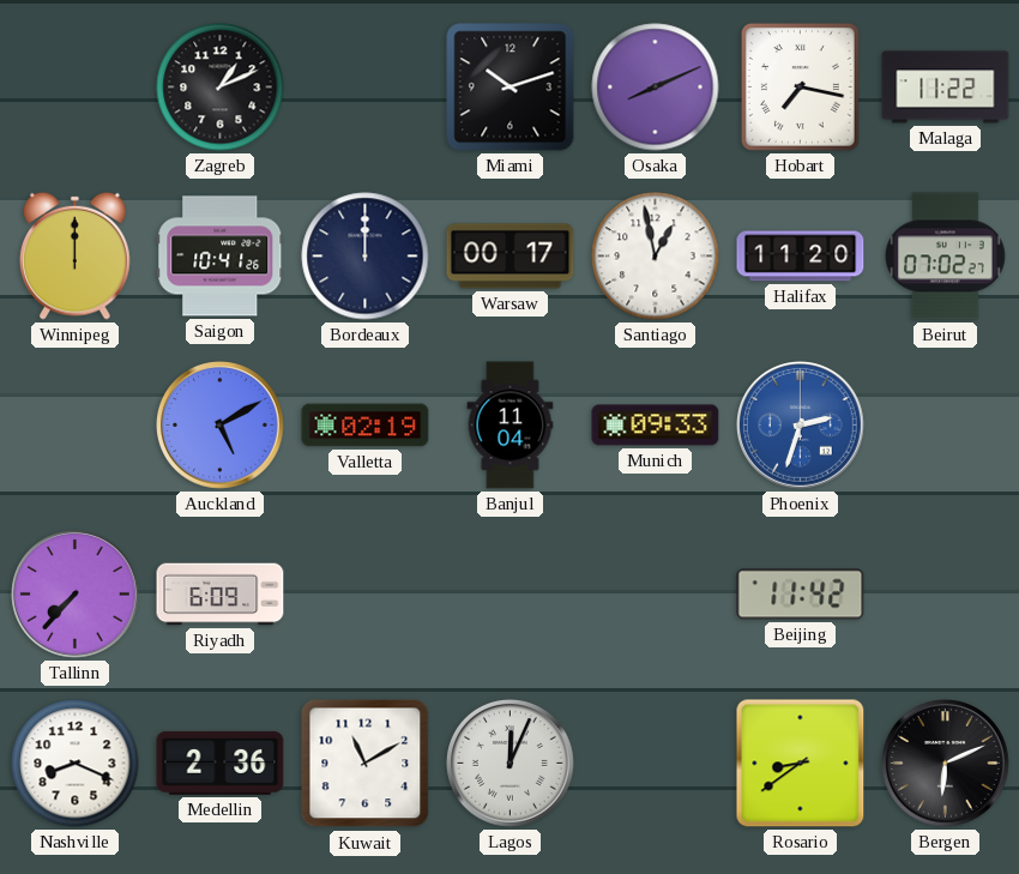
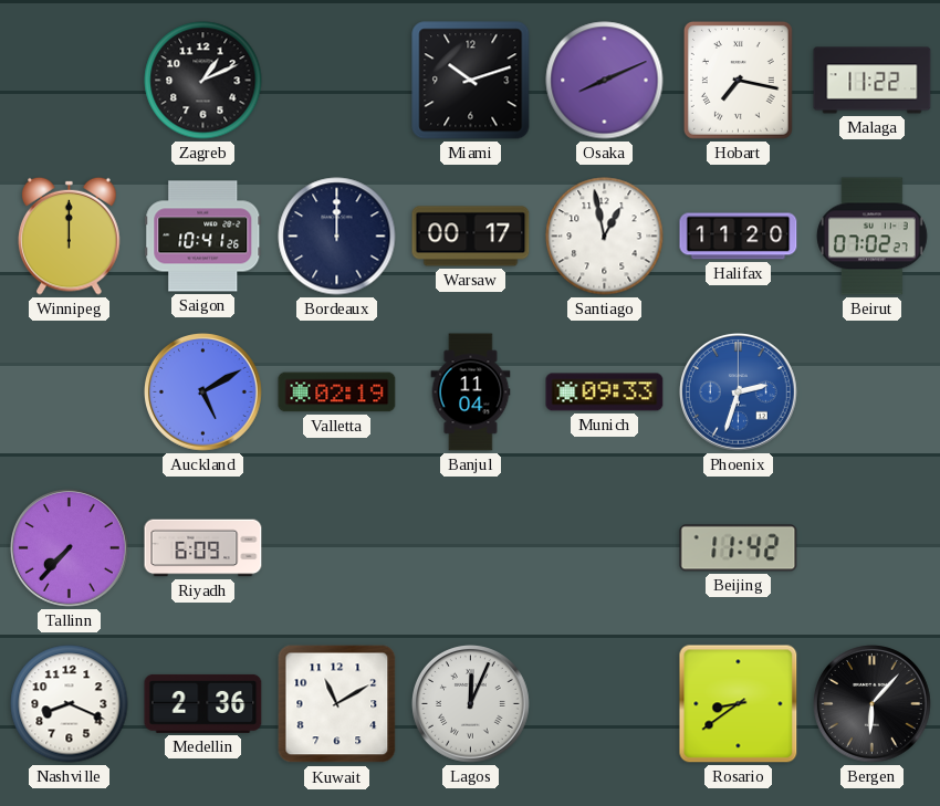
Bergen: 6:11 -> 6:07
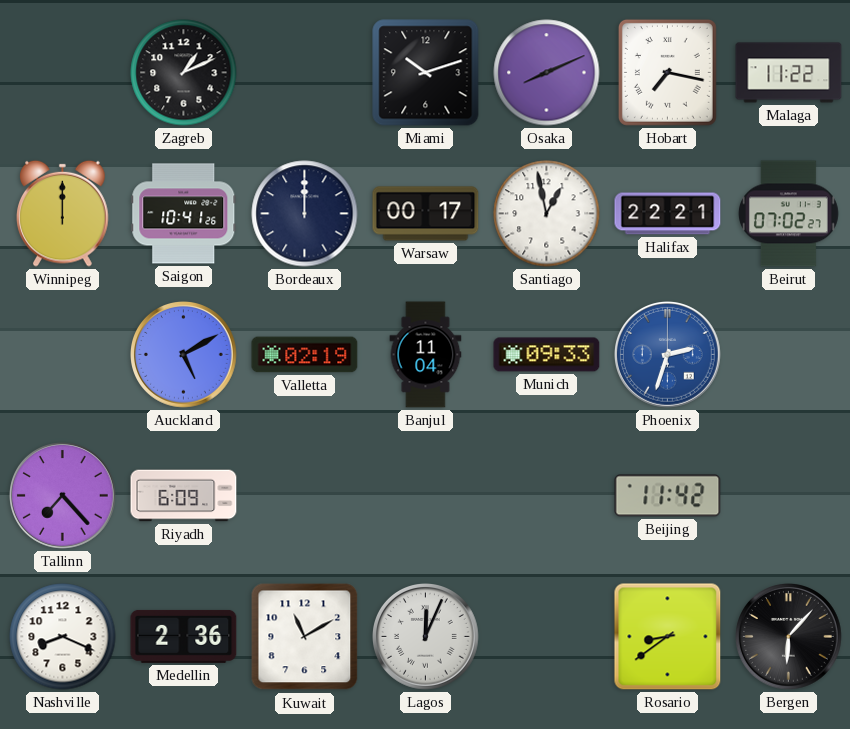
Halifax: 11:20 -> 22:21
Tallinn: 7:37 -> 7:23
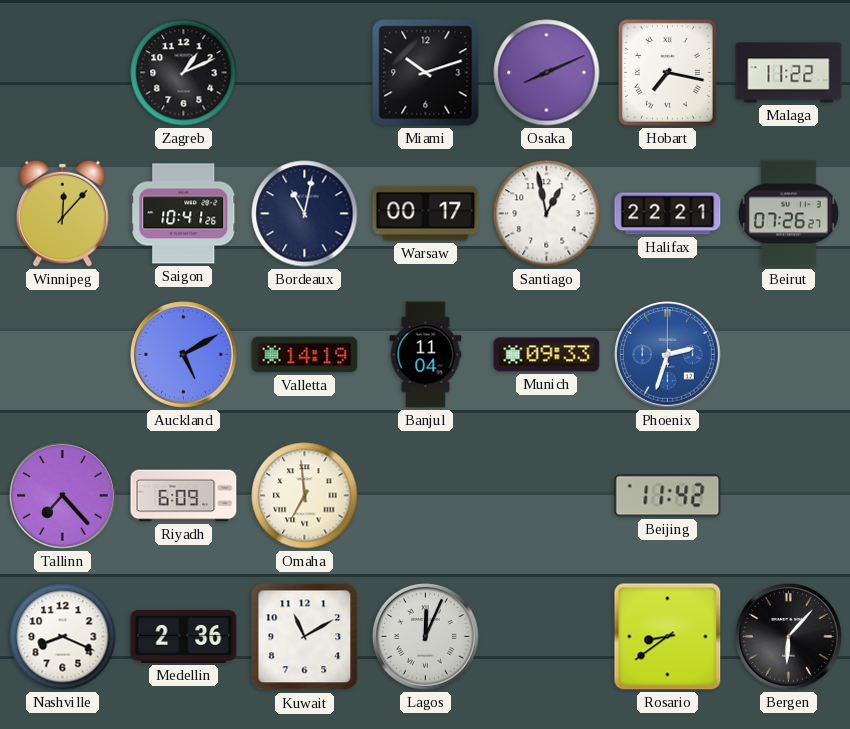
Winnipeg: 12:00 -> 12:07
Bordeaux: 12:00 -> 11:02
Beirut: 07:02 -> 07:26
Valletta: 02:19 -> 14:19
Omaha: none -> 6:59
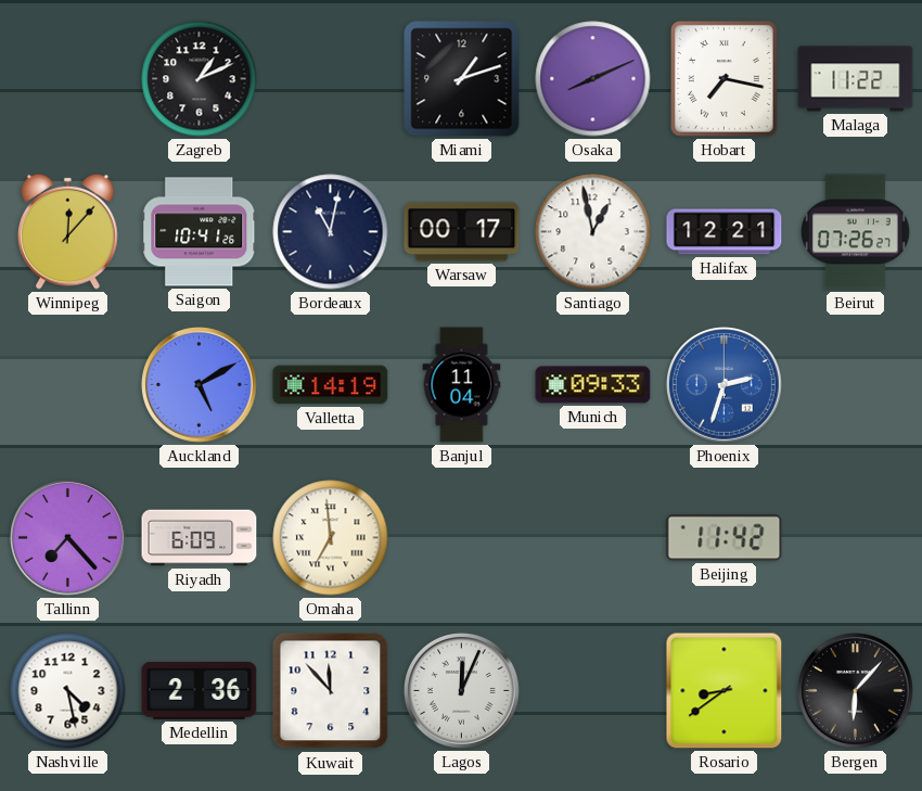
Miami: 10:12 -> 1:12
Halifax: 22:21 -> 12:21
Nashville: 8:19 -> 4:28
Kuwait: 11:10 -> 11:53
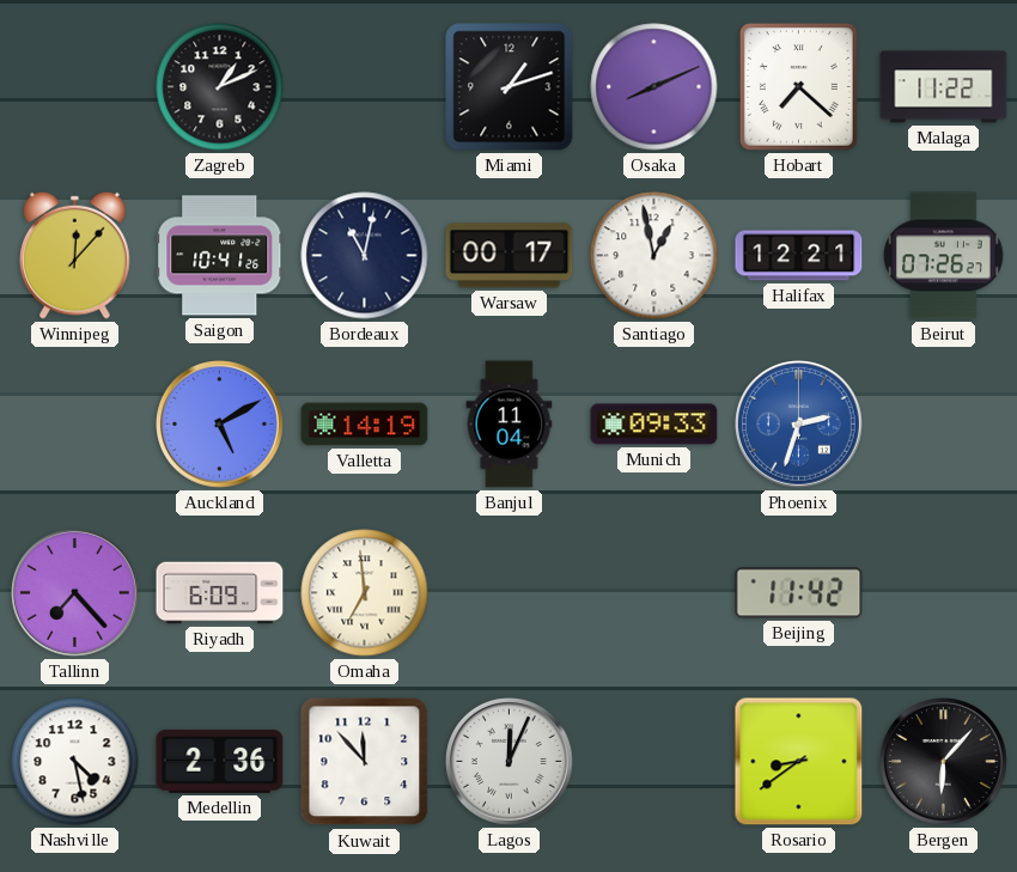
Hobart: 7:17 -> 7:22
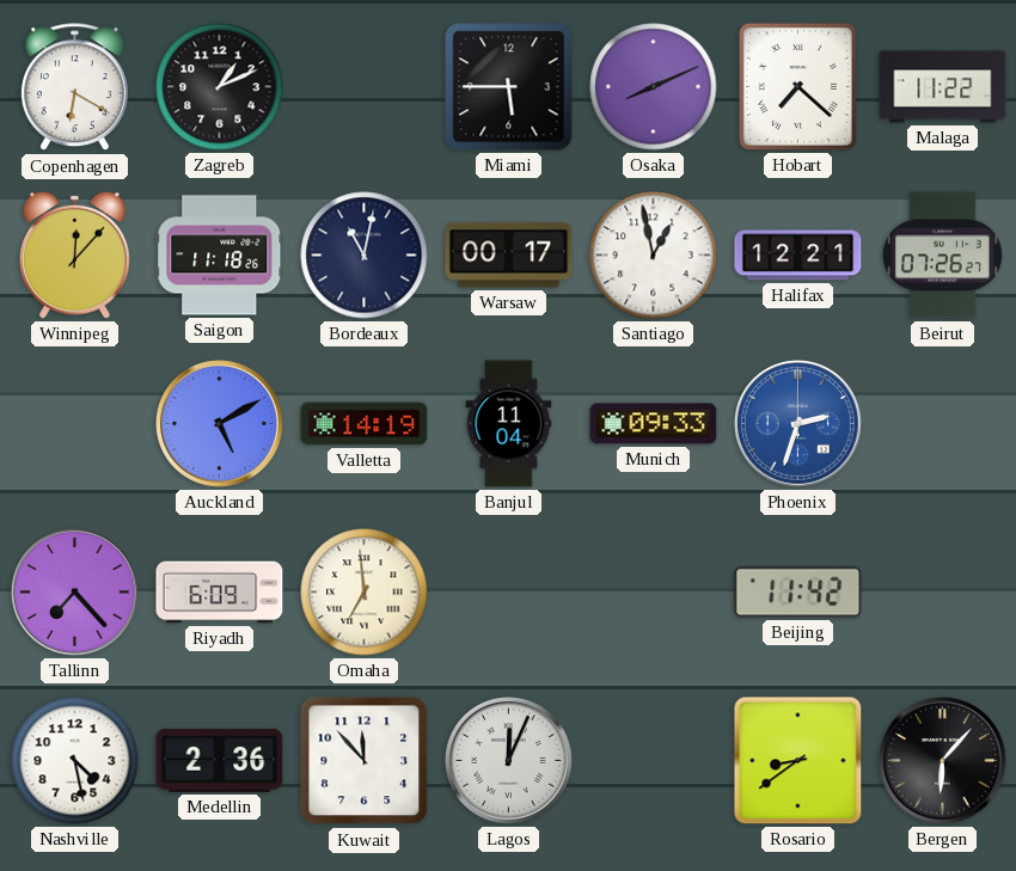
Copenhagen: none -> 6:20
Miami: 1:12 -> 5:45
Saigon: 10:41 -> 11:18
